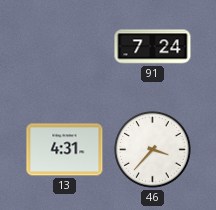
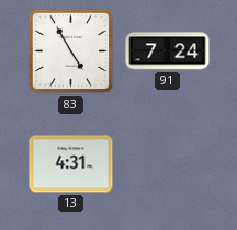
83: none -> 4:55
46: 3:37 -> none
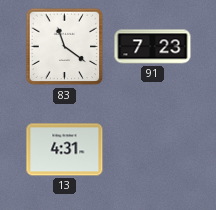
83: 4:55 -> 11:21
91: 7:24 -> 7:23
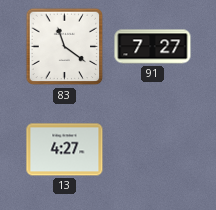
91: 7:23 -> 7:27
13: 4:31 -> 4:27
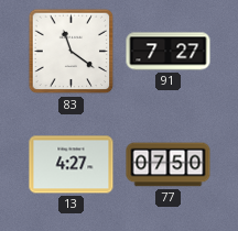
77: none -> 07:50
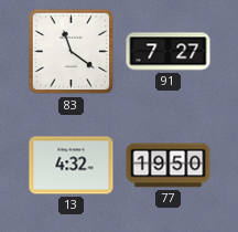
13: 4:27 -> 4:32
77: 07:50 -> 19:50
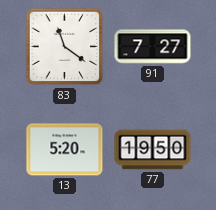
13: 4:32 -> 5:20
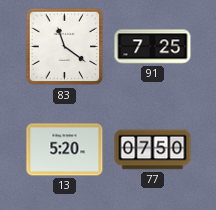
91: 7:27 -> 7:25
77: 19:50 -> 07:50
